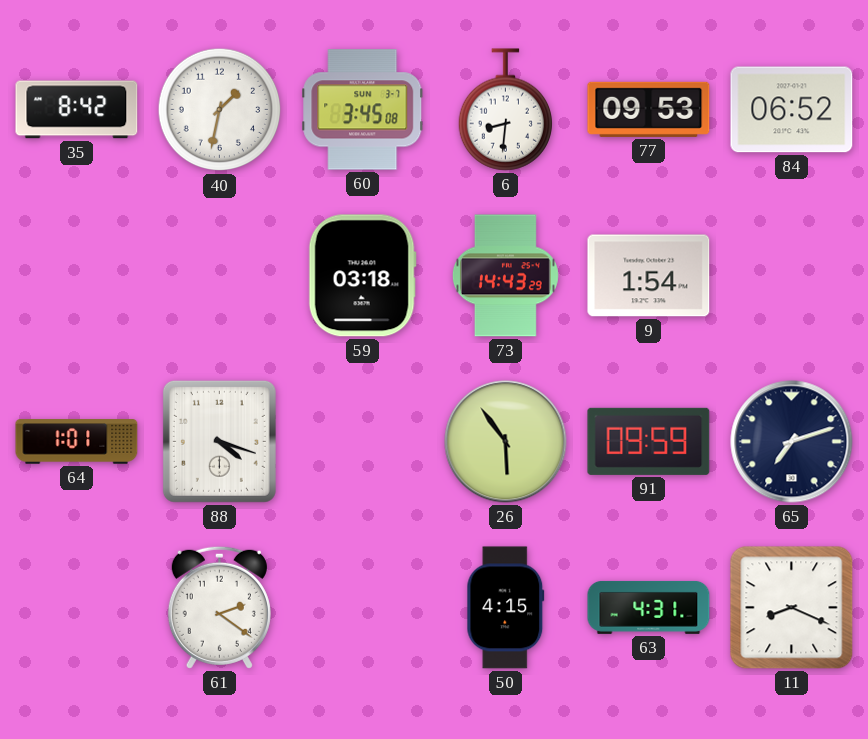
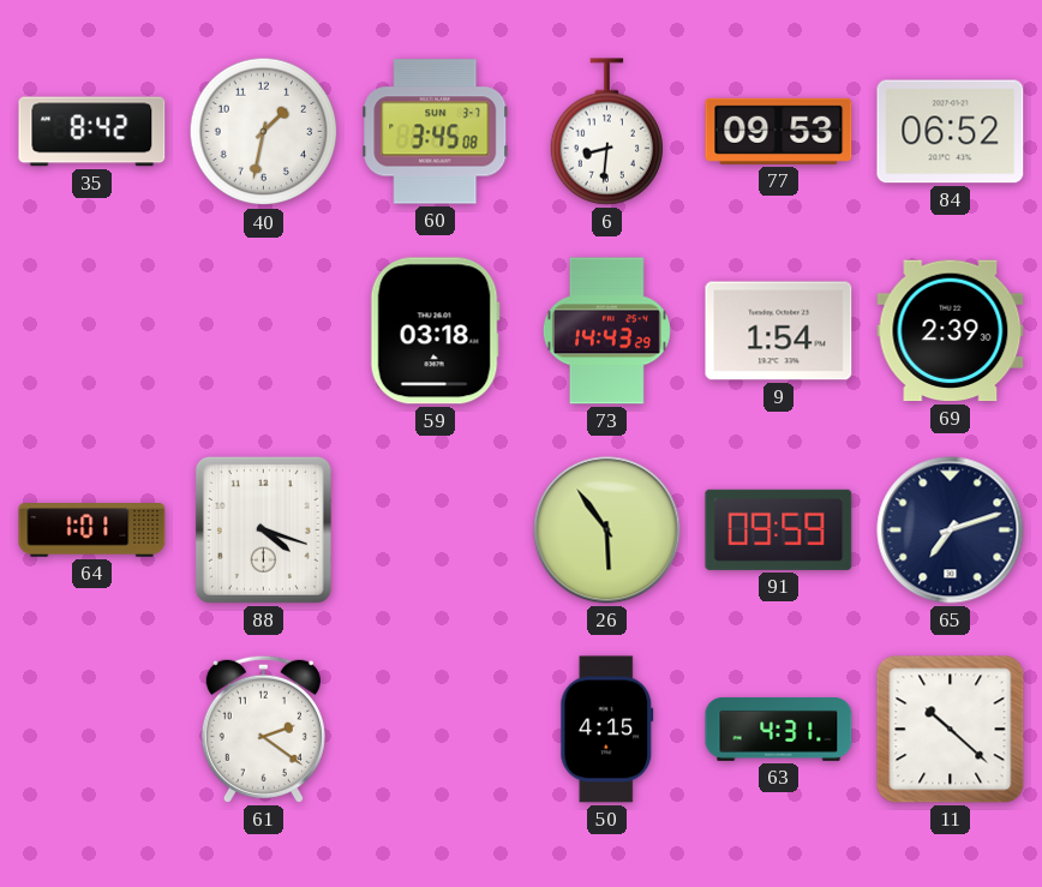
69: none -> 2:39
11: 8:19 -> 10:22
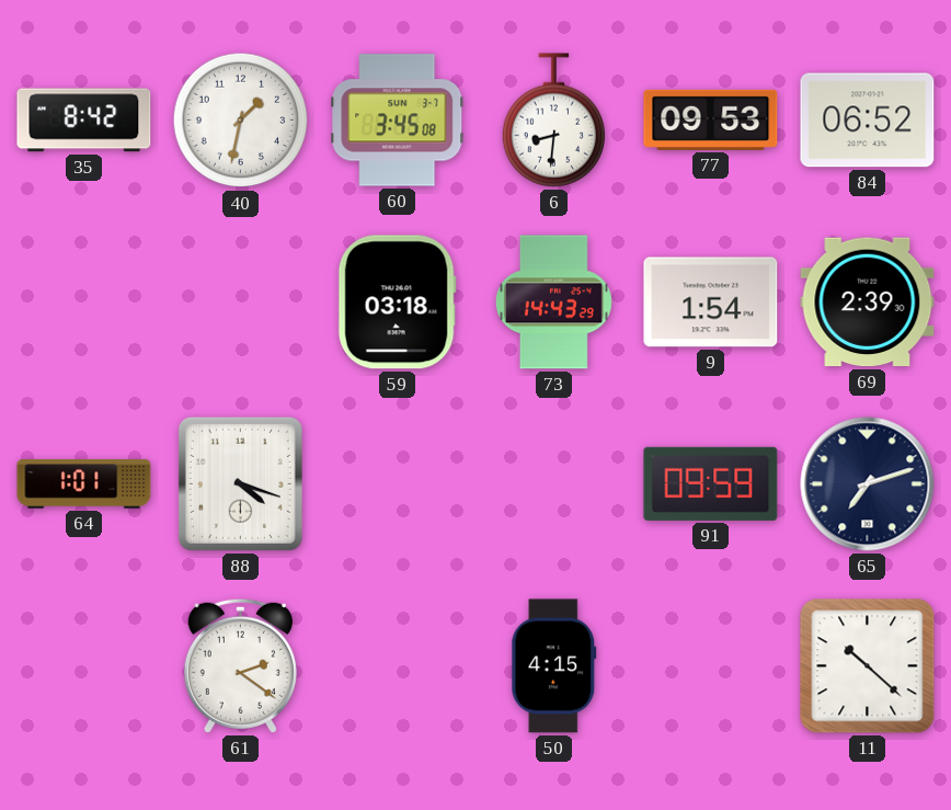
26: 5:54 -> none
63: 4:31 -> none
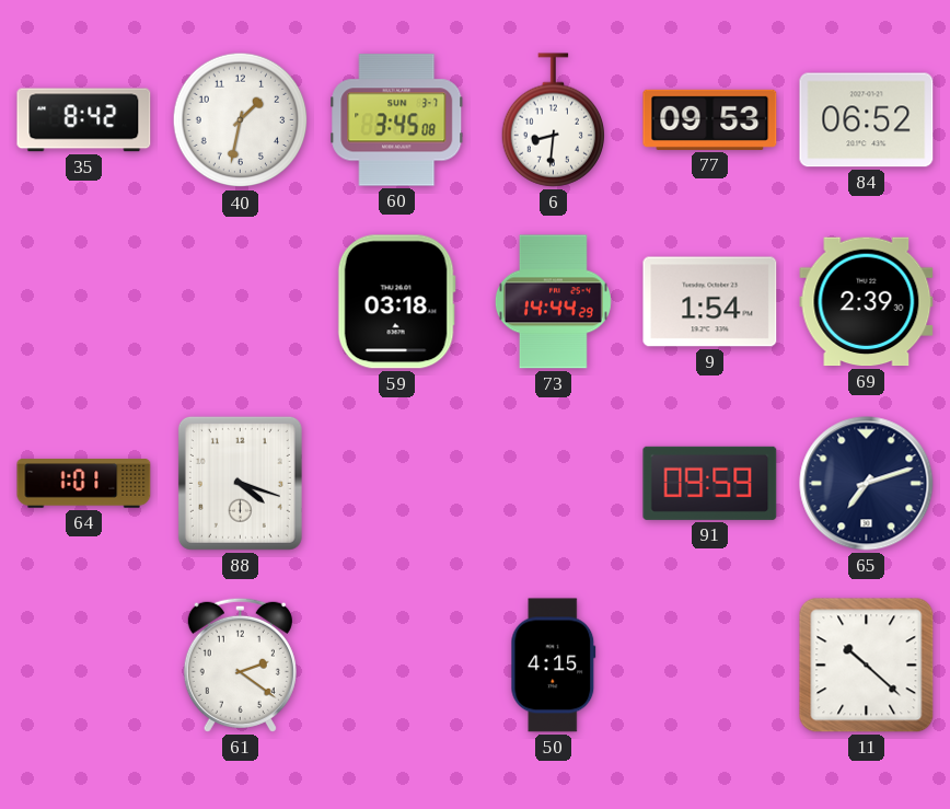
73: 14:43 -> 14:44
